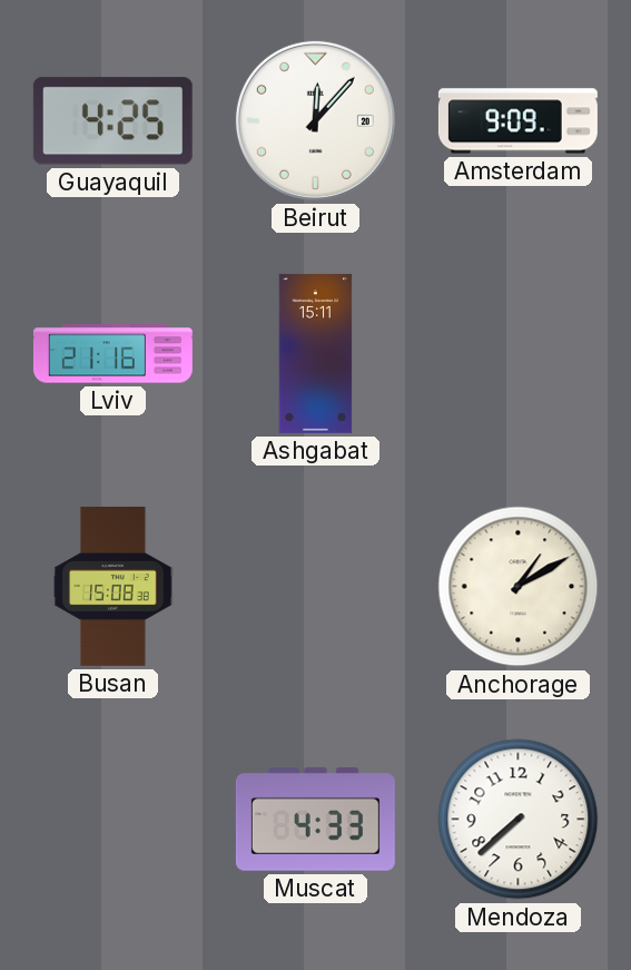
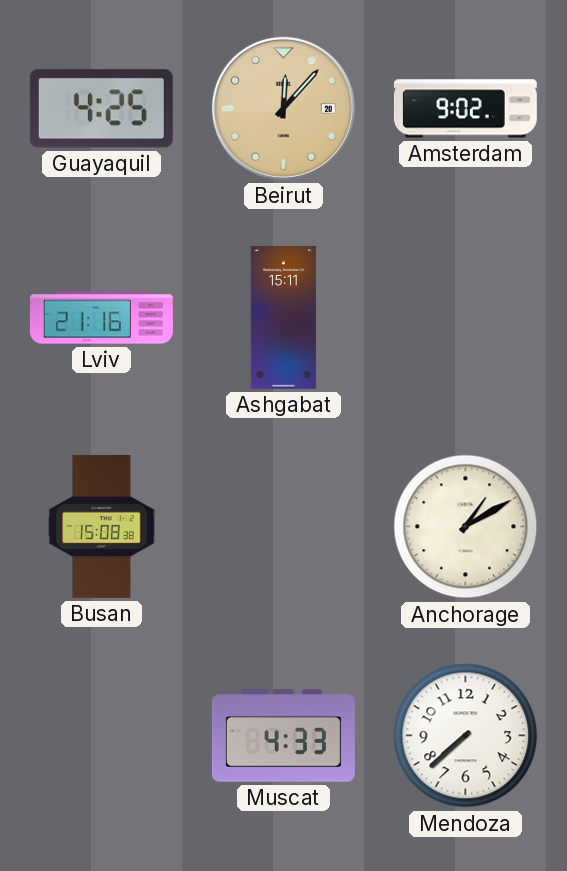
Beirut dial: white -> champagne
Amsterdam: 9:09 -> 9:02
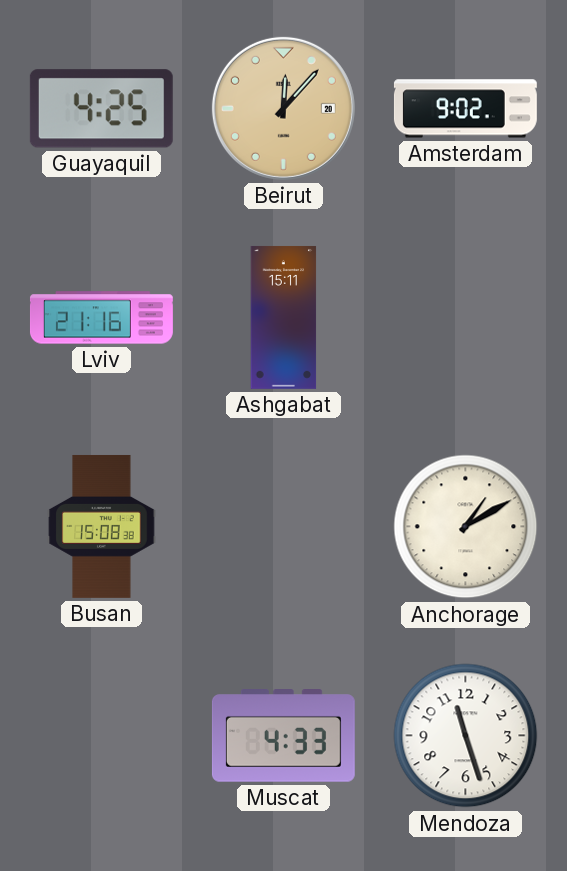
Mendoza: 7:38 -> 11:27
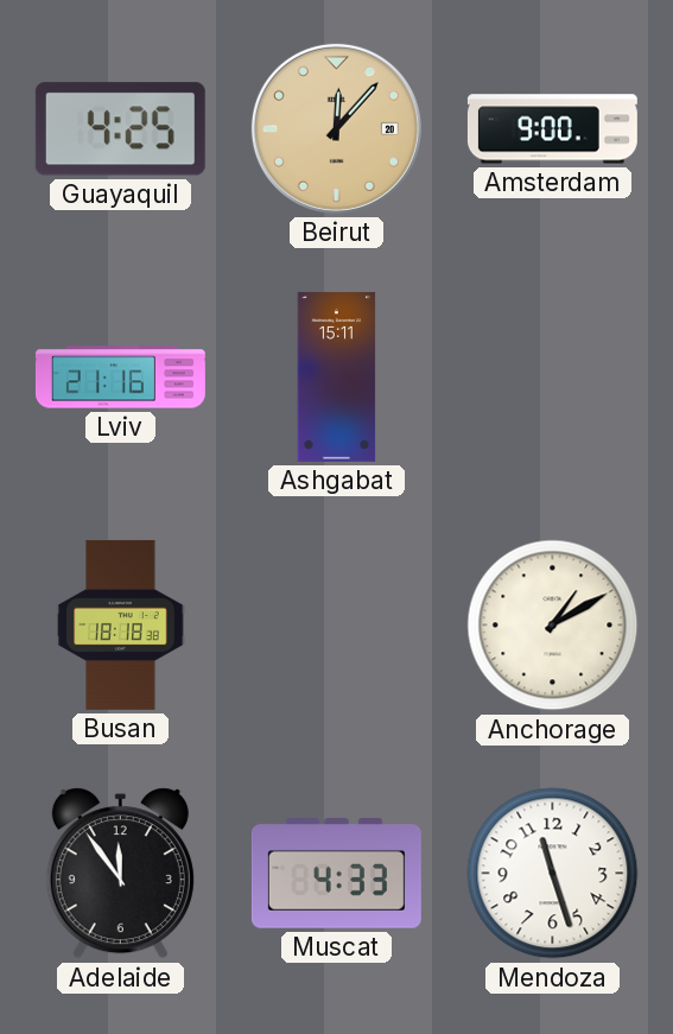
Amsterdam: 9:02 -> 9:00
Busan: 15:08 -> 18:18
Adelaide: none -> 11:54
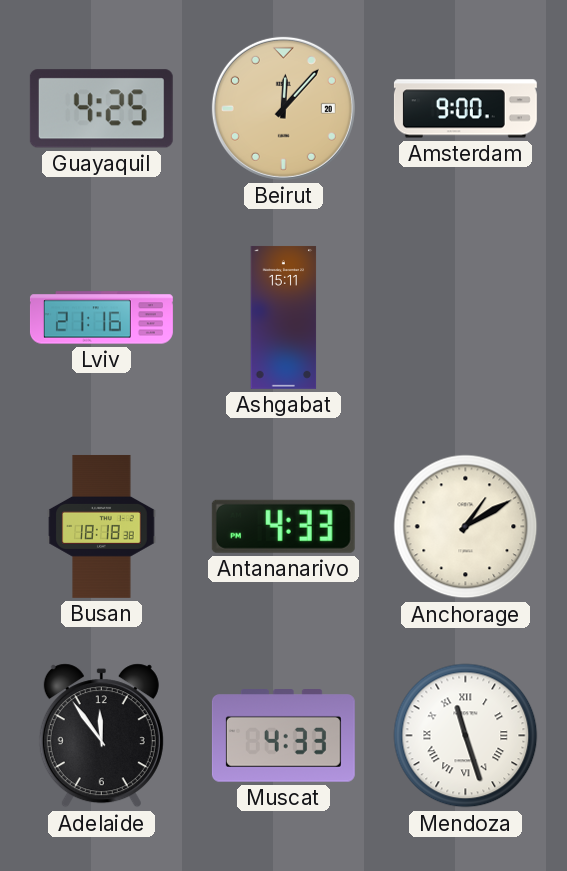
Antananarivo: none -> 4:33
Mendoza numerals: Arabic -> Roman
